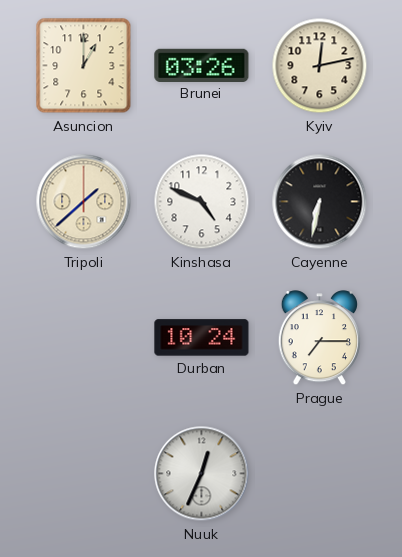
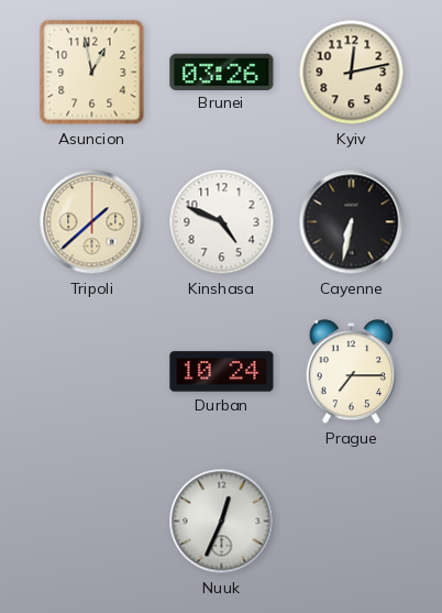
Asuncion: 1:00 -> 12:58
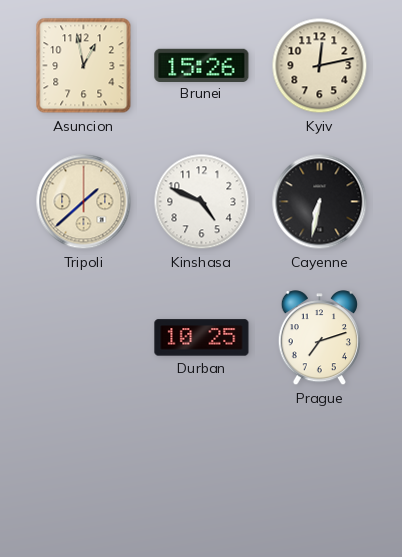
Brunei: 03:26 -> 15:26
Durban: 10:24 -> 10:25
Prague: 7:15 -> 7:12
Nuuk: 12:34 -> none
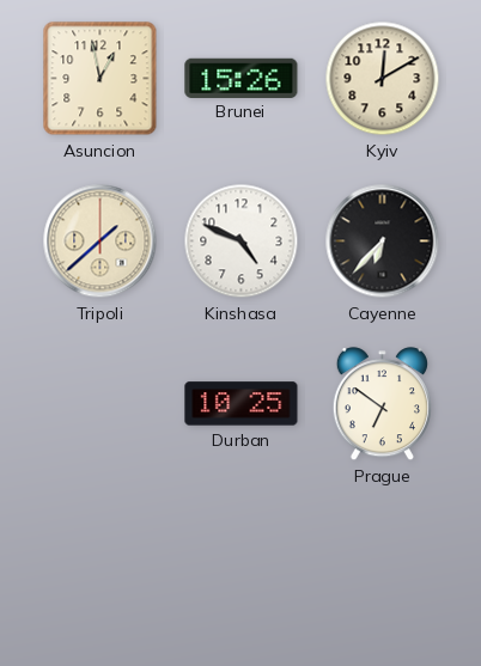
Kyiv: 12:13 -> 12:10
Cayenne: 6:32 -> 6:37
Prague: 7:12 -> 6:51
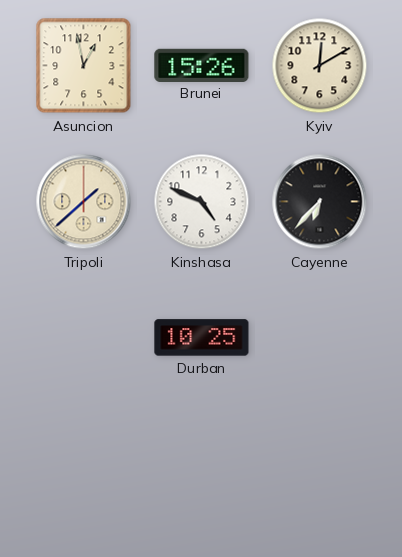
Prague: 6:51 -> none
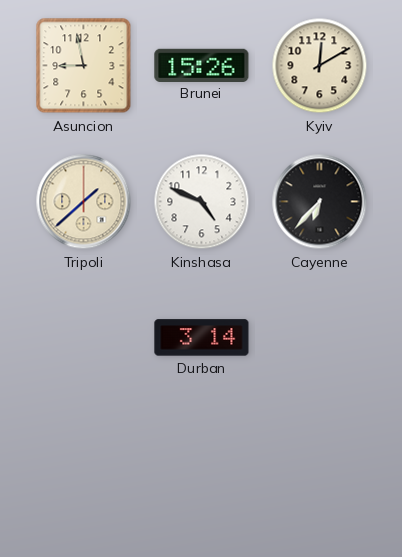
Asuncion: 12:58 -> 8:58
Durban: 10:25 -> 3:14
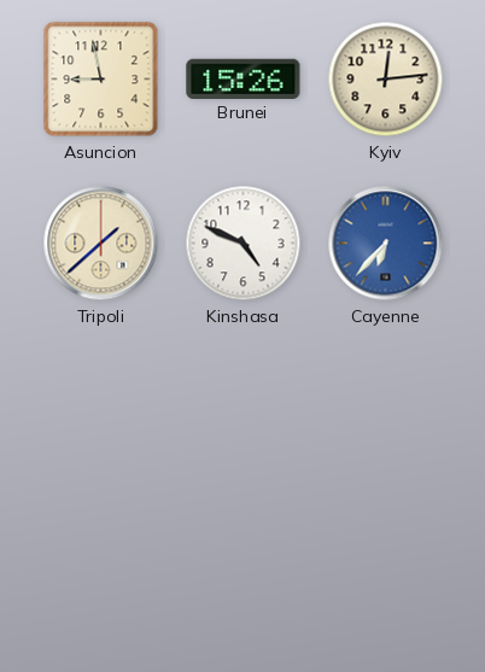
Kyiv: 12:10 -> 12:14
Cayenne dial: black -> blue
Durban: 3:14 -> none
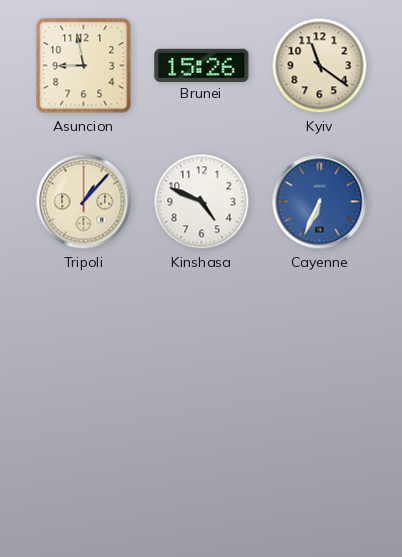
Kyiv: 12:14 -> 11:21
Tripoli: 1:38 -> 1:07
Cayenne: 6:37 -> 6:34
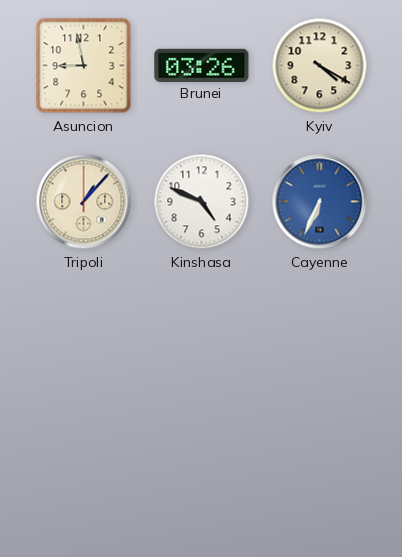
Brunei: 15:26 -> 03:26
Kyiv: 11:21 -> 4:20
